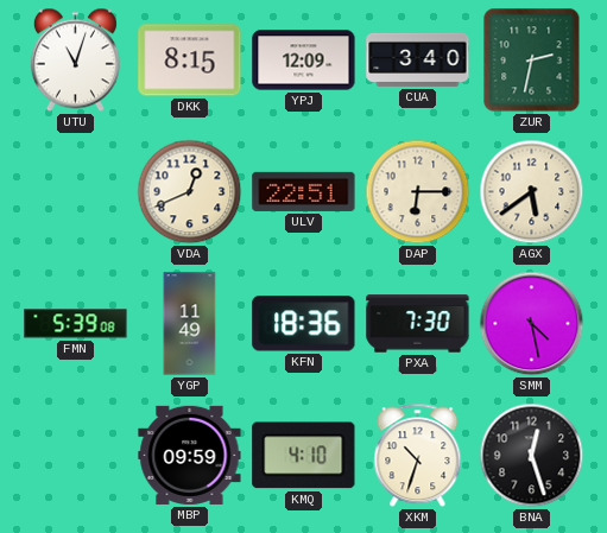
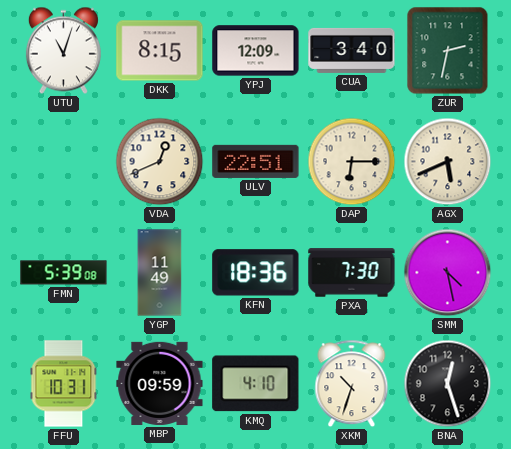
AGX: 5:39 -> 5:41
FFU: none -> 10:31
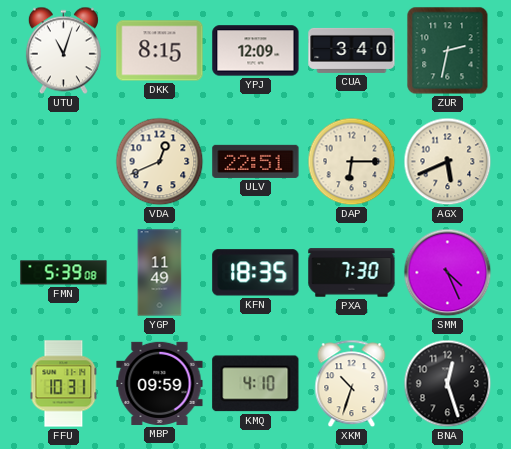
KFN: 18:36 -> 18:35
SMM: 4:28 -> 4:26
